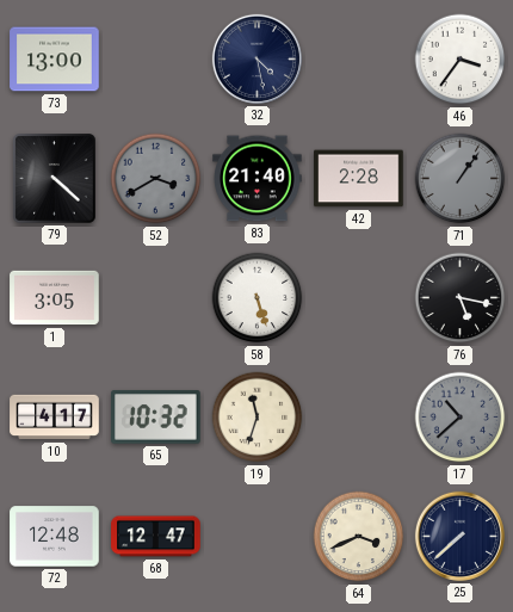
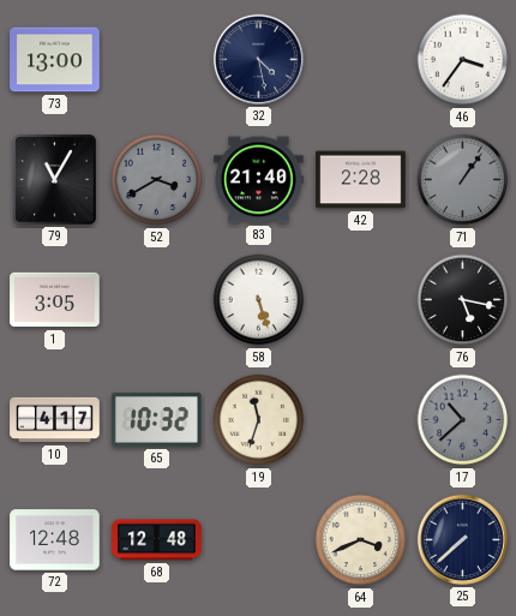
79: 4:22 -> 11:05
68: 12:47 -> 12:48
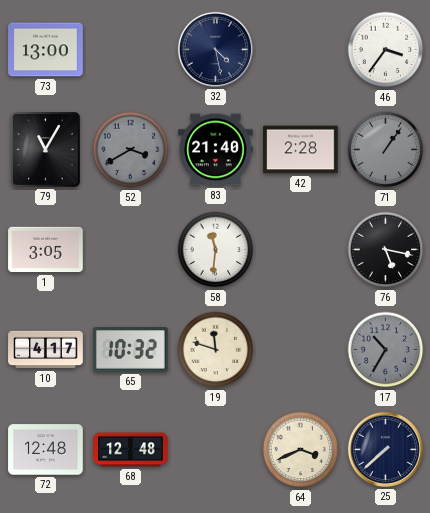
58: 5:27 -> 11:31
19: 11:33 -> 11:48
17: 10:38 -> 10:35
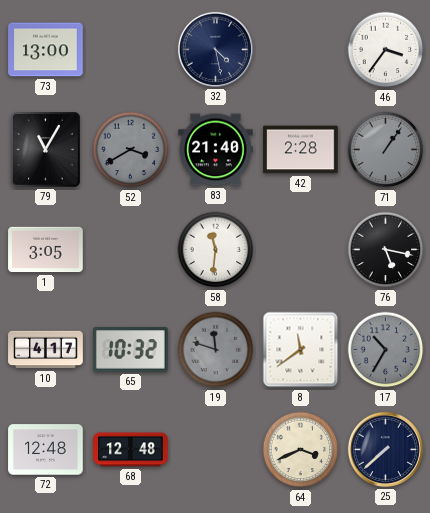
19 dial: cream -> grey
8: none -> 11:39
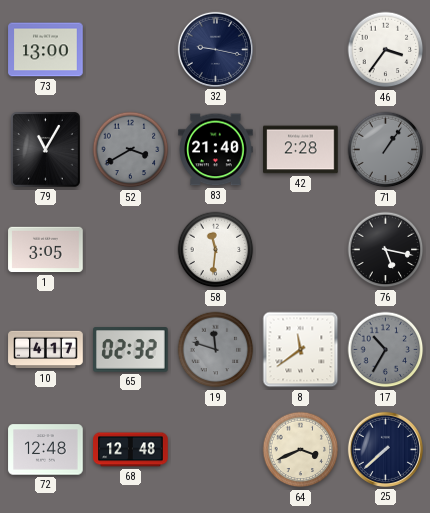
32: 4:28 -> 9:17
65: 10:32 -> 02:32
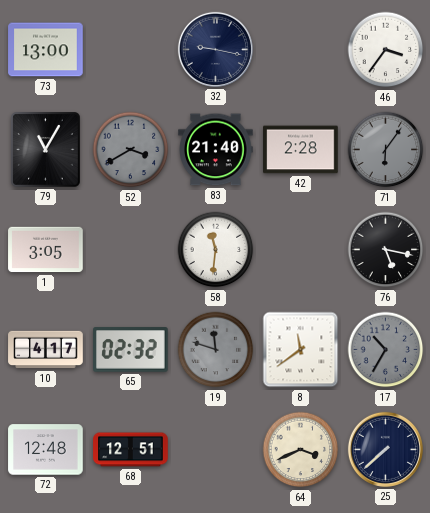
71: 1:06 -> 6:06
68: 12:48 -> 12:51
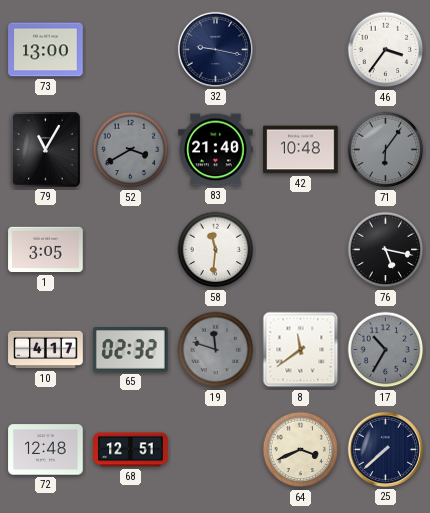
42: 2:28 -> 10:48
